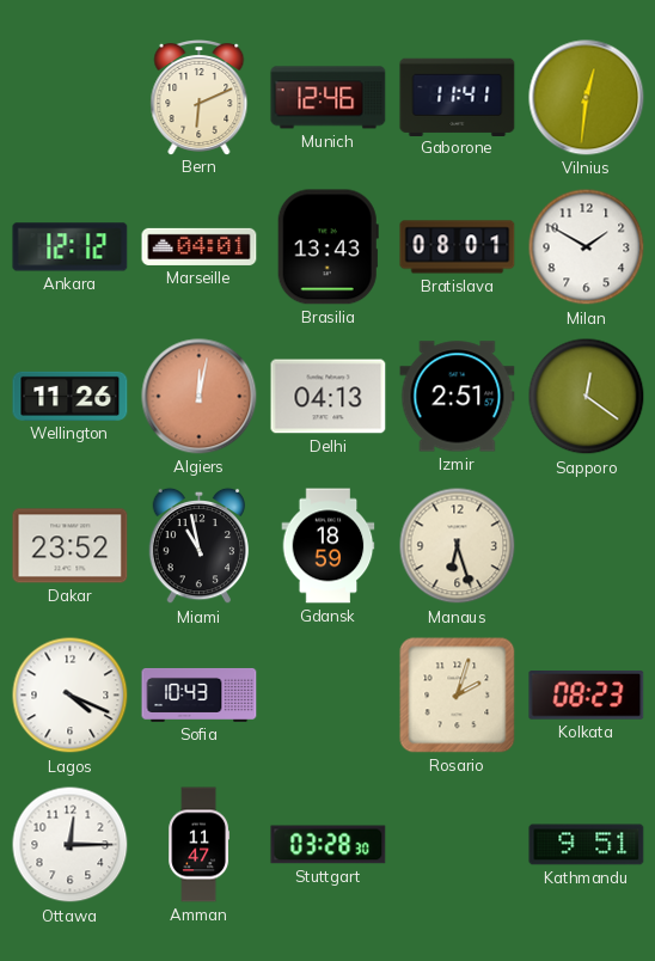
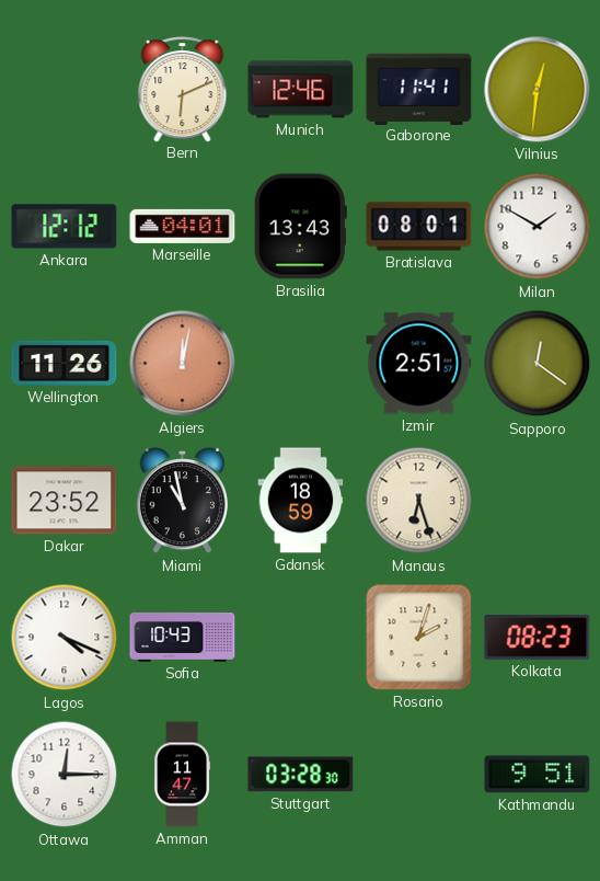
Delhi: 04:13 -> none
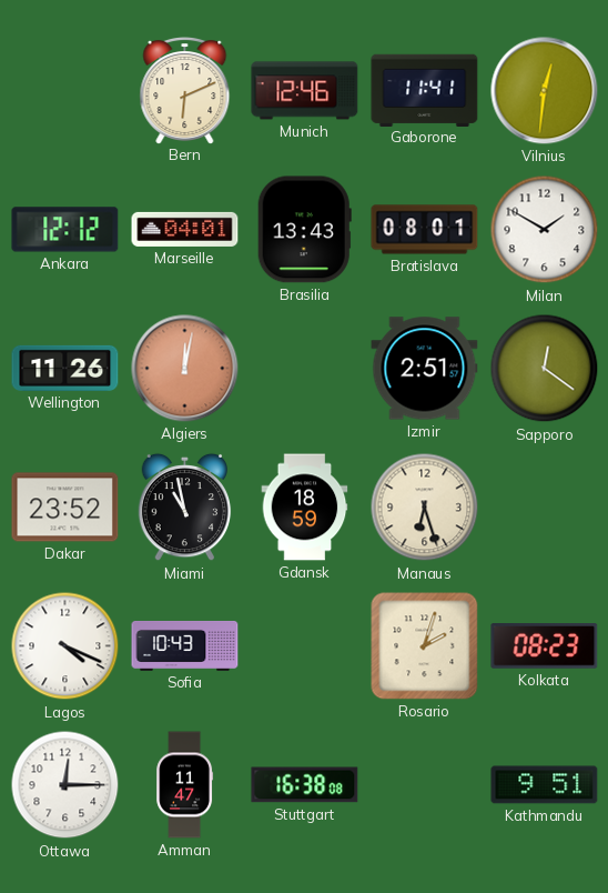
Stuttgart: 03:28 -> 16:38
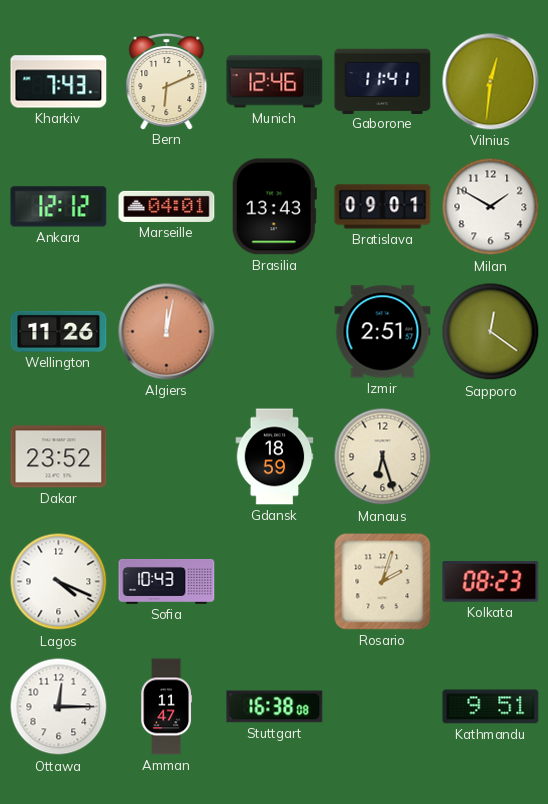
Kharkiv: none -> 7:43
Bratislava: 08:01 -> 09:01
Miami: 10:58 -> none
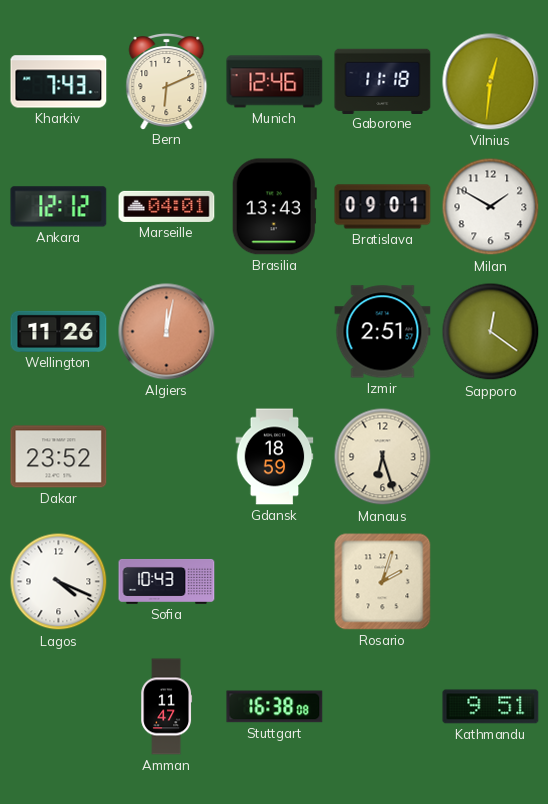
Gaborone: 11:41 -> 11:18
Kolkata: 08:23 -> none
Ottawa: 12:15 -> none
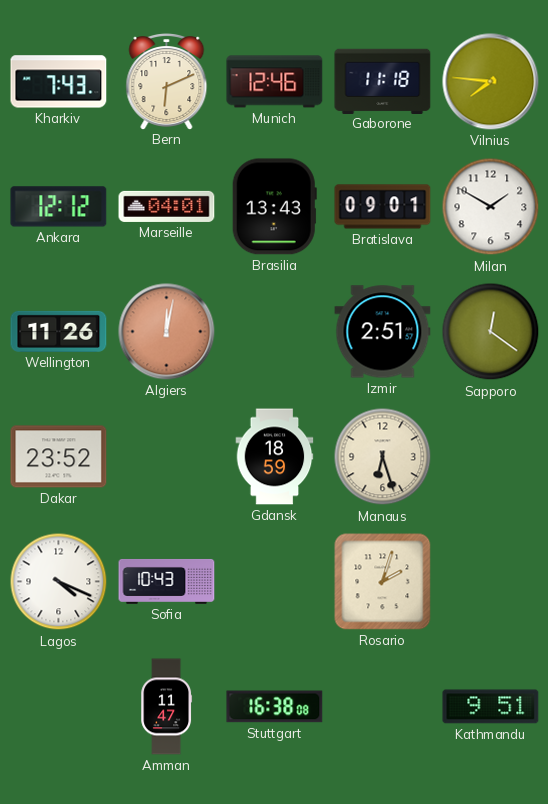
Vilnius: 12:31 -> 7:46
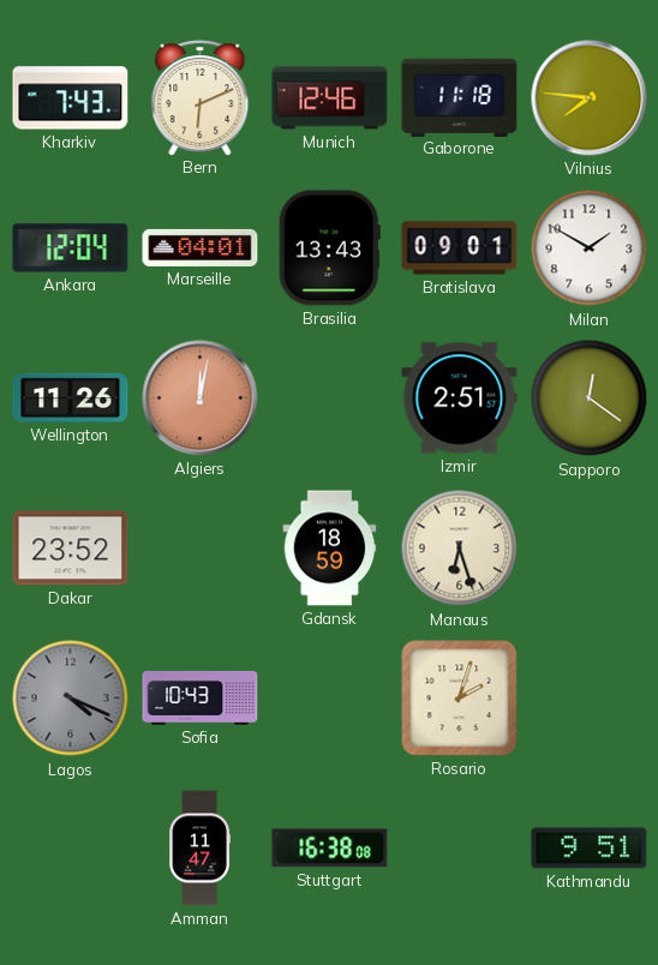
Ankara: 12:12 -> 12:04
Lagos dial: white -> grey
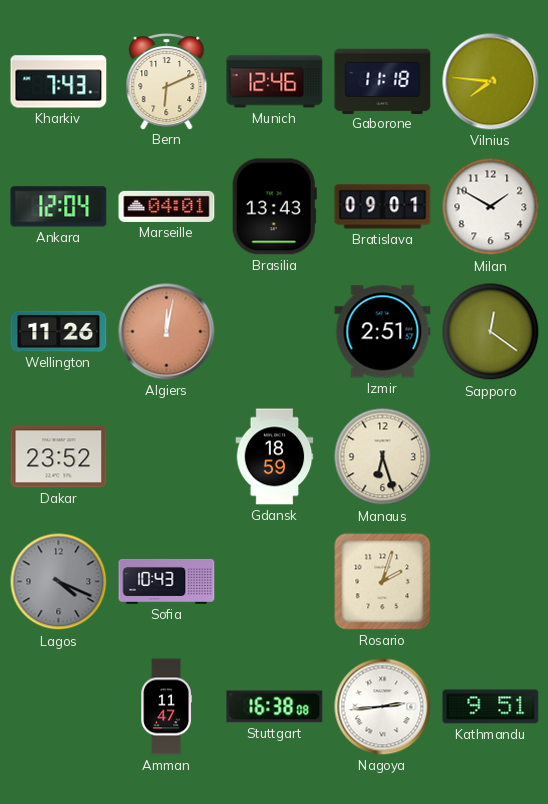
Nagoya: none -> 2:44
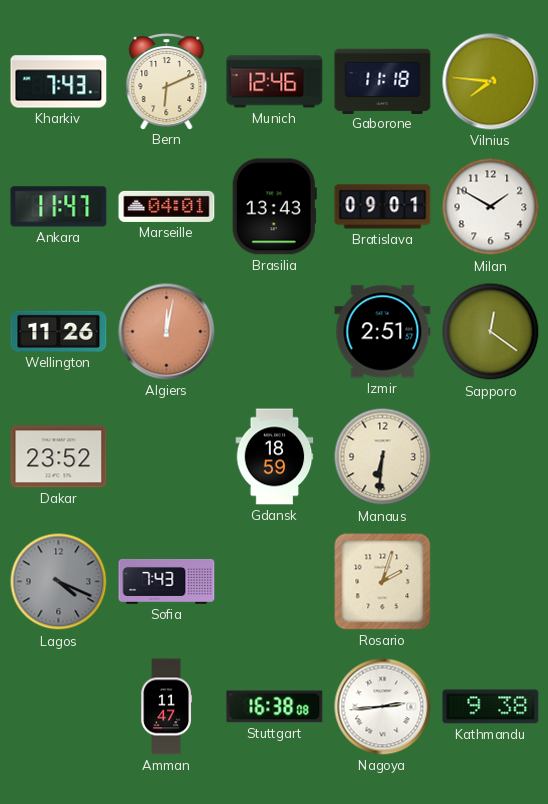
Ankara: 12:04 -> 11:47
Manaus: 6:27 -> 6:31
Sofia: 10:43 -> 7:43
Kathmandu: 9:51 -> 9:38
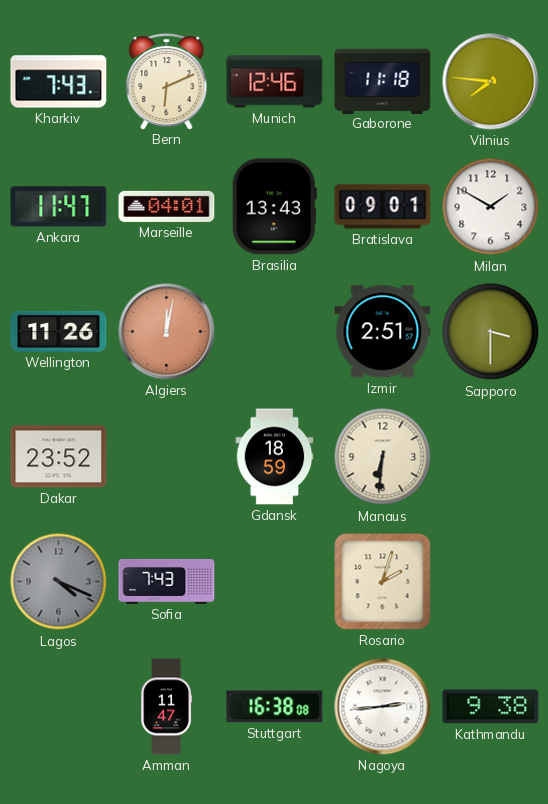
Sapporo: 12:21 -> 3:30
